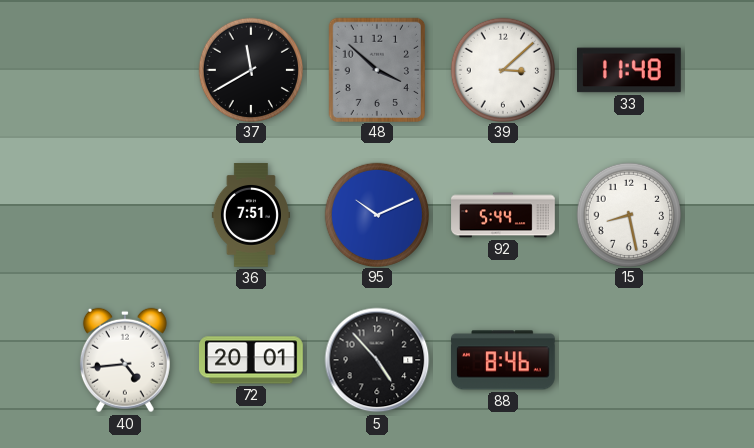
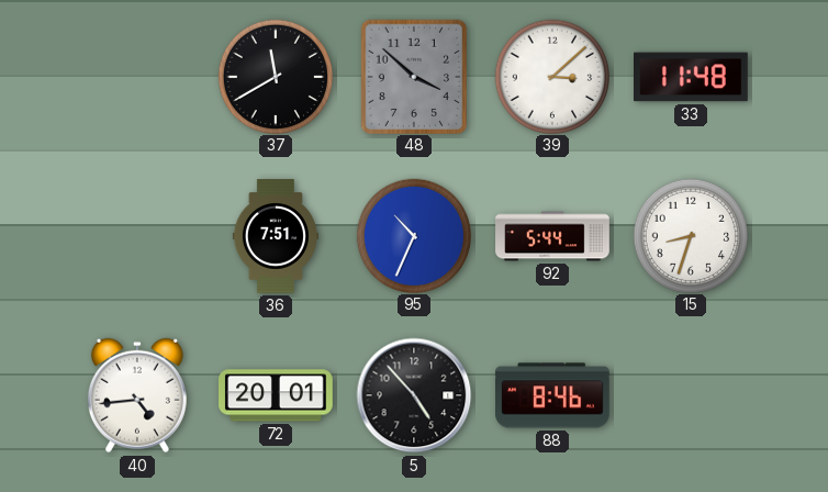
95: 10:11 -> 10:34
15: 8:28 -> 8:33
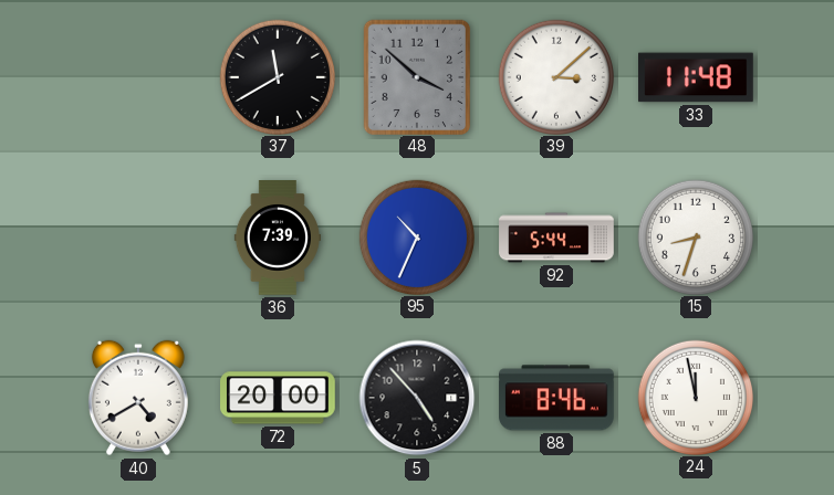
36: 7:51 -> 7:39
40: 4:44 -> 4:40
72: 20:01 -> 20:00
24: none -> 11:58
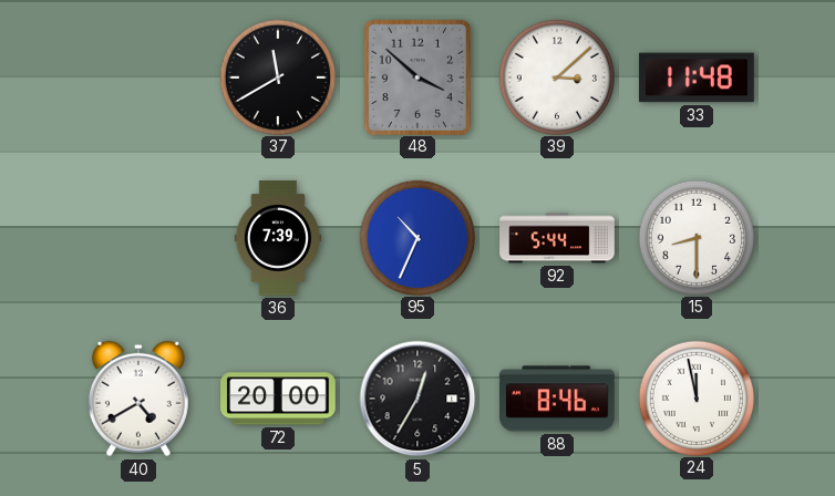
15: 8:33 -> 8:30
5: 4:53 -> 12:35
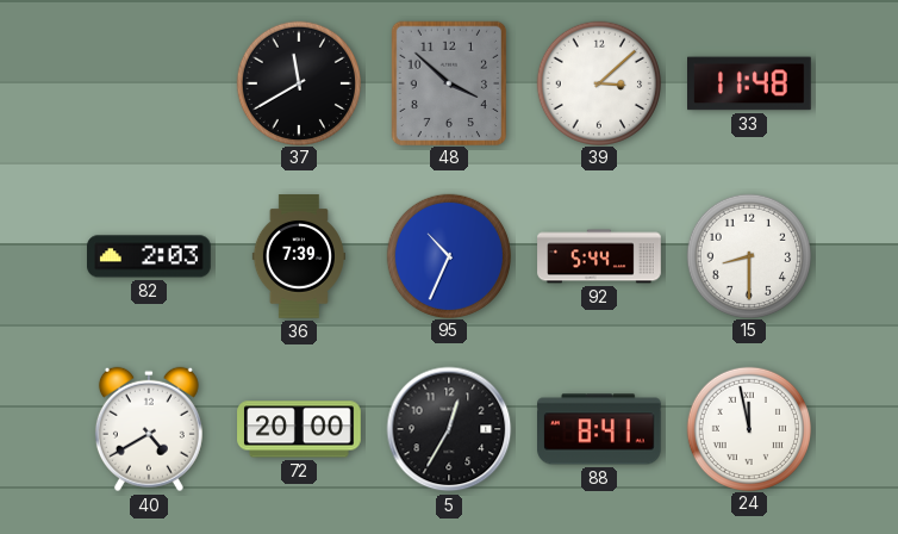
82: none -> 2:03
88: 8:46 -> 8:41
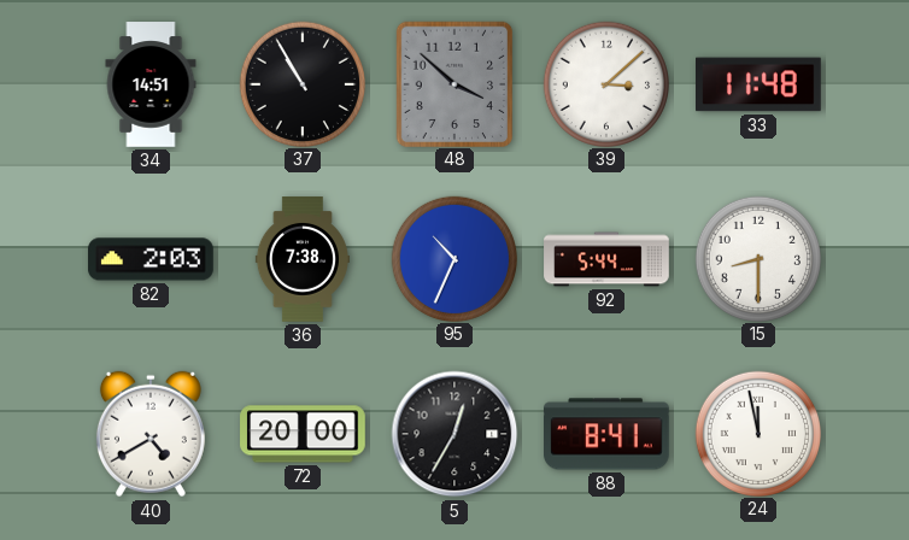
34: none -> 14:51
37: 11:40 -> 10:55
36: 7:39 -> 7:38
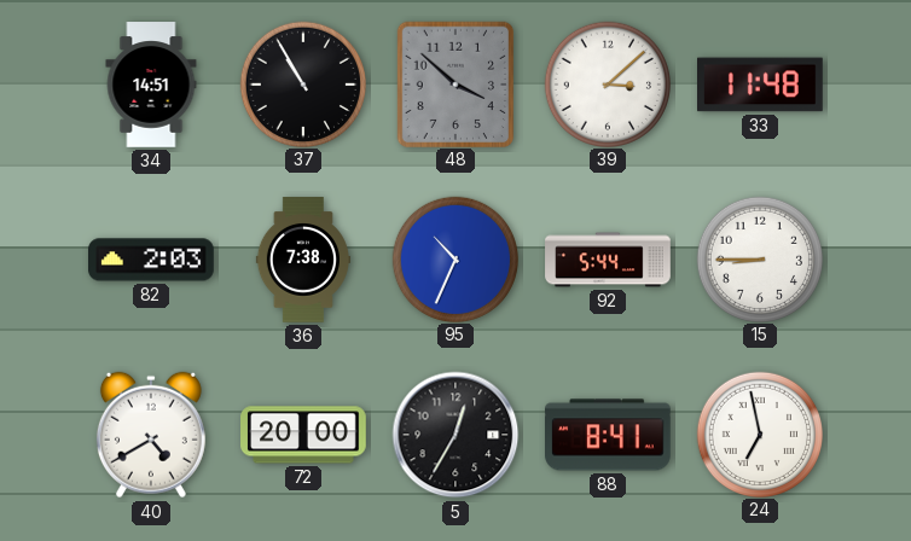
15: 8:30 -> 8:45
24: 11:58 -> 6:58
